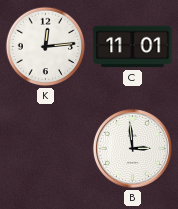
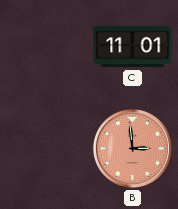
K: 12:14 -> none
B dial: white -> salmon
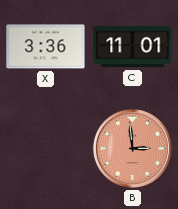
X: none -> 3:36
